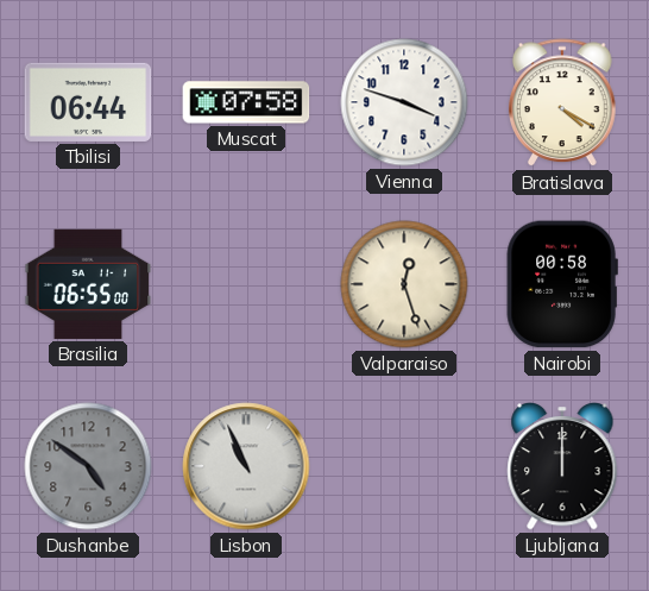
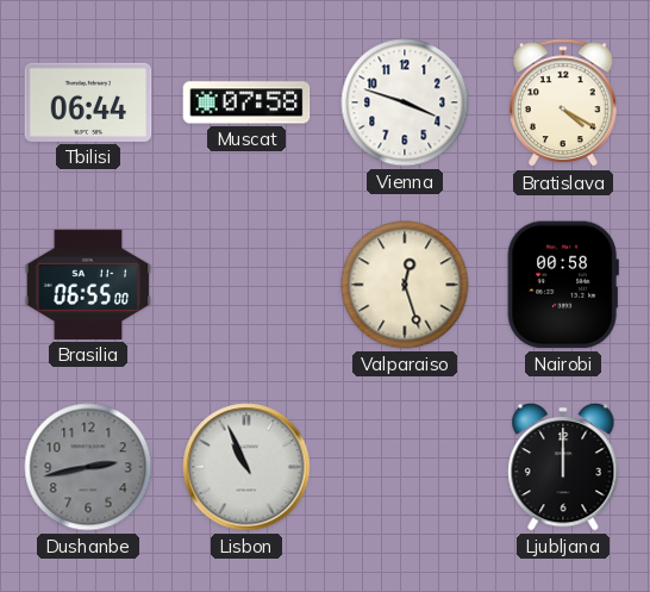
Dushanbe: 4:51 -> 2:43
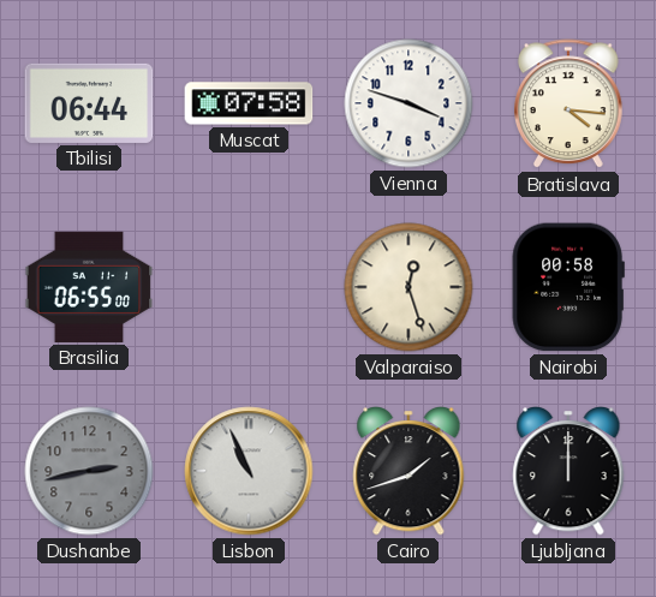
Bratislava: 4:20 -> 4:16
Cairo: none -> 1:42
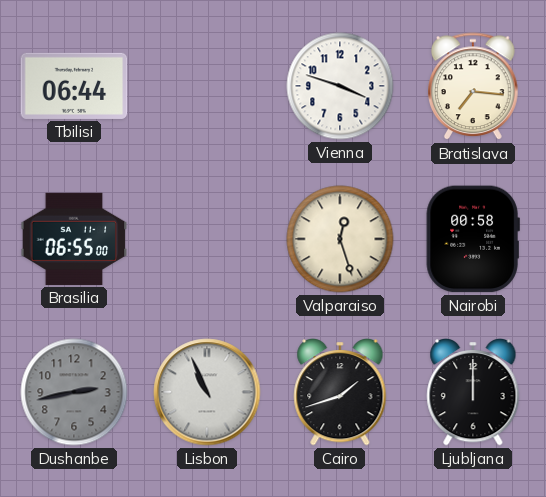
Muscat: 07:58 -> none
Bratislava: 4:16 -> 7:16
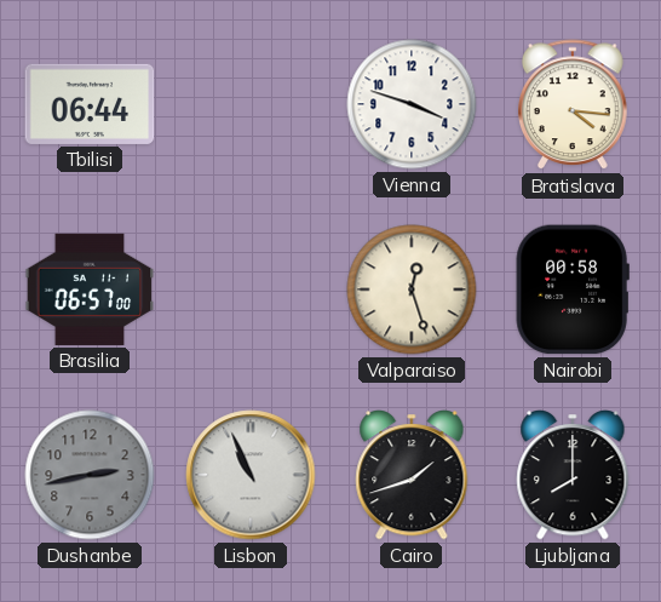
Bratislava: 7:16 -> 4:16
Brasilia: 06:55 -> 06:57
Ljubljana: 12:00 -> 8:00
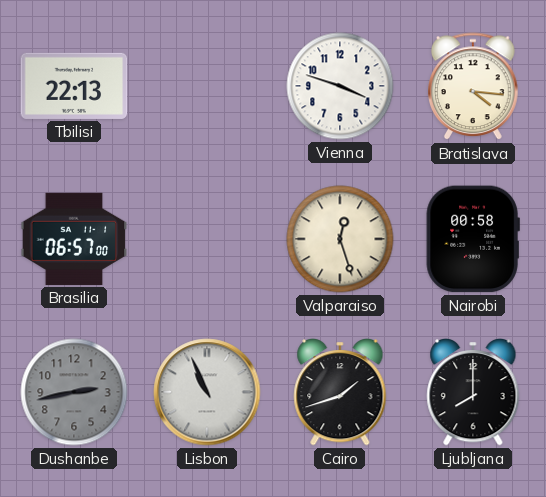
Tbilisi: 06:44 -> 22:13
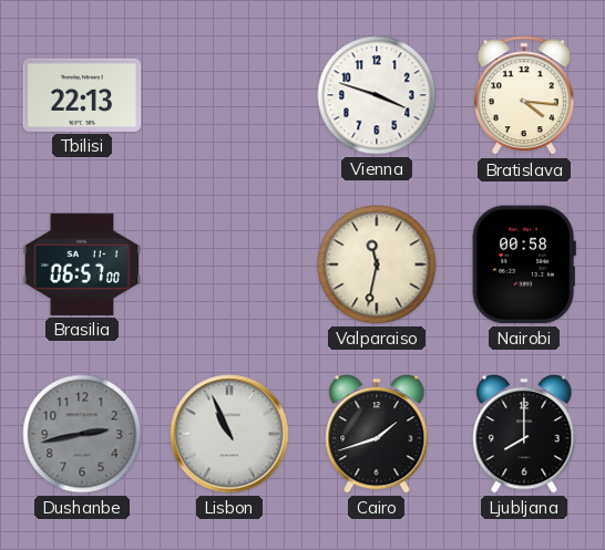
Valparaiso: 12:27 -> 11:32
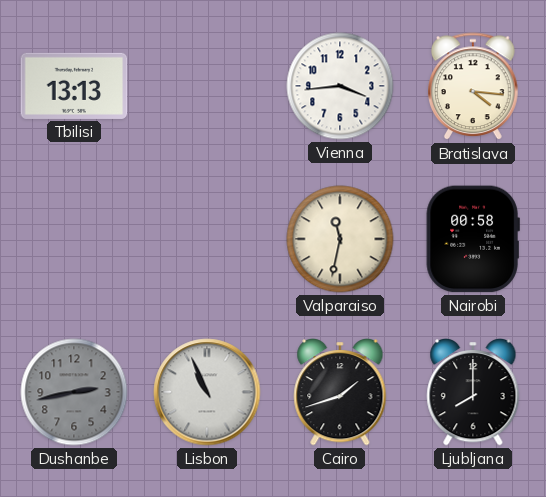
Tbilisi: 22:13 -> 13:13
Vienna: 3:48 -> 3:44
Brasilia: 06:57 -> none
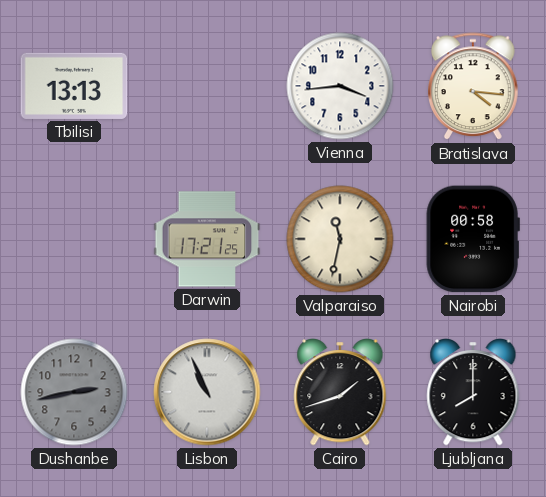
Darwin: none -> 17:21
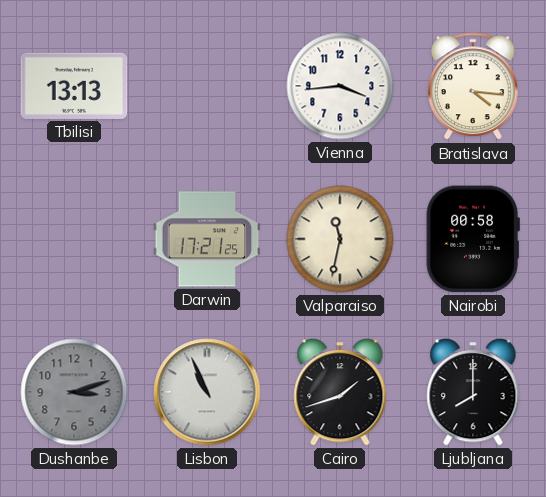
Dushanbe: 2:43 -> 3:12
